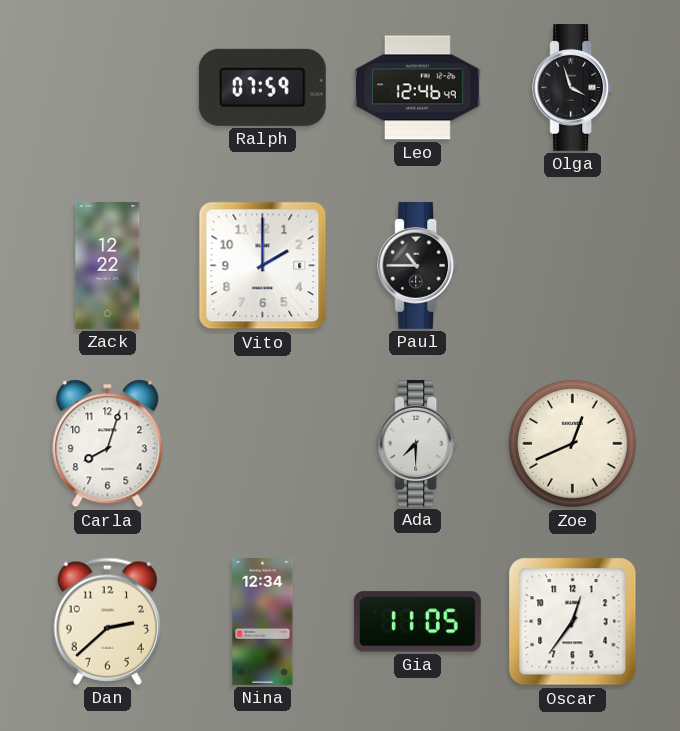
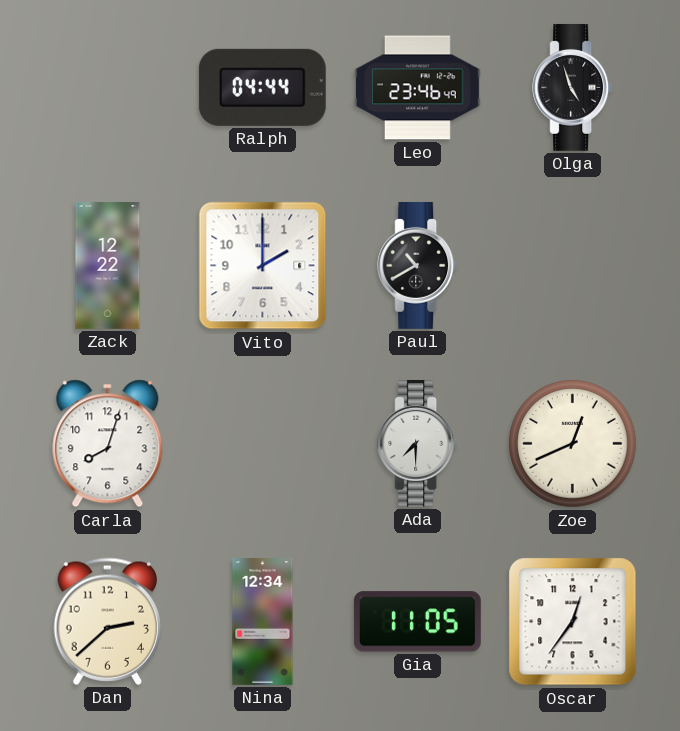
Ralph: 07:59 -> 04:44
Leo: 12:46 -> 23:46
Olga: 3:57 -> 4:57
Paul: 10:45 -> 10:40
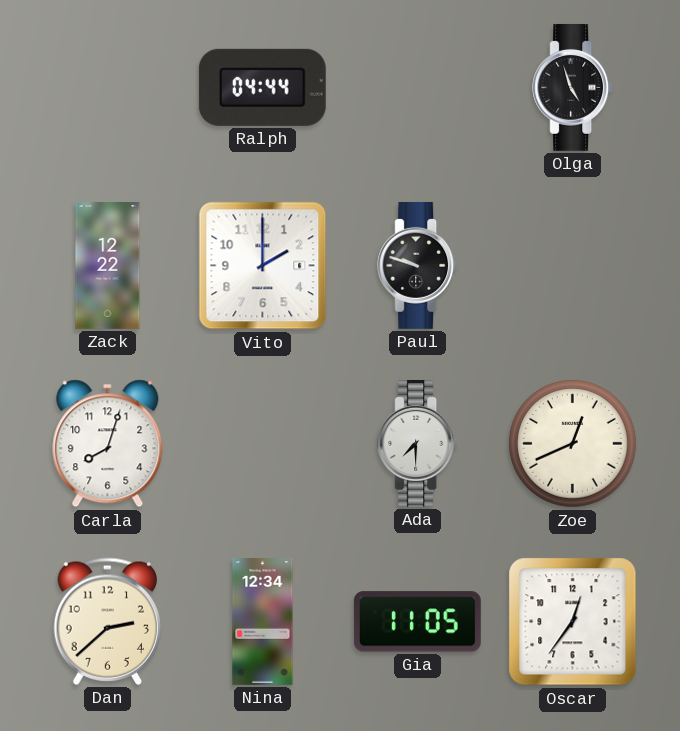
Leo: 23:46 -> none
Paul: 10:40 -> 9:48
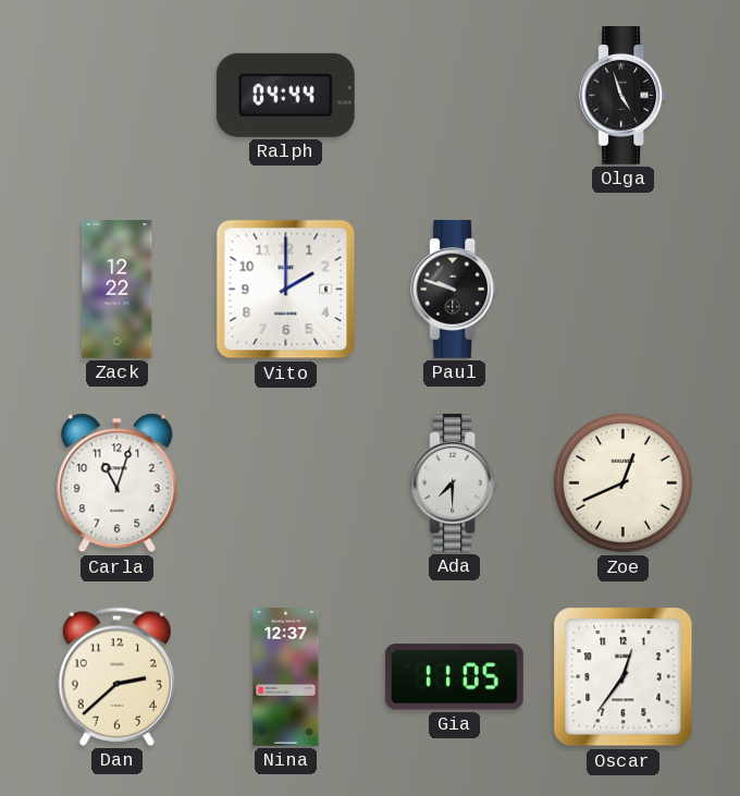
Carla: 8:03 -> 11:03
Nina: 12:34 -> 12:37
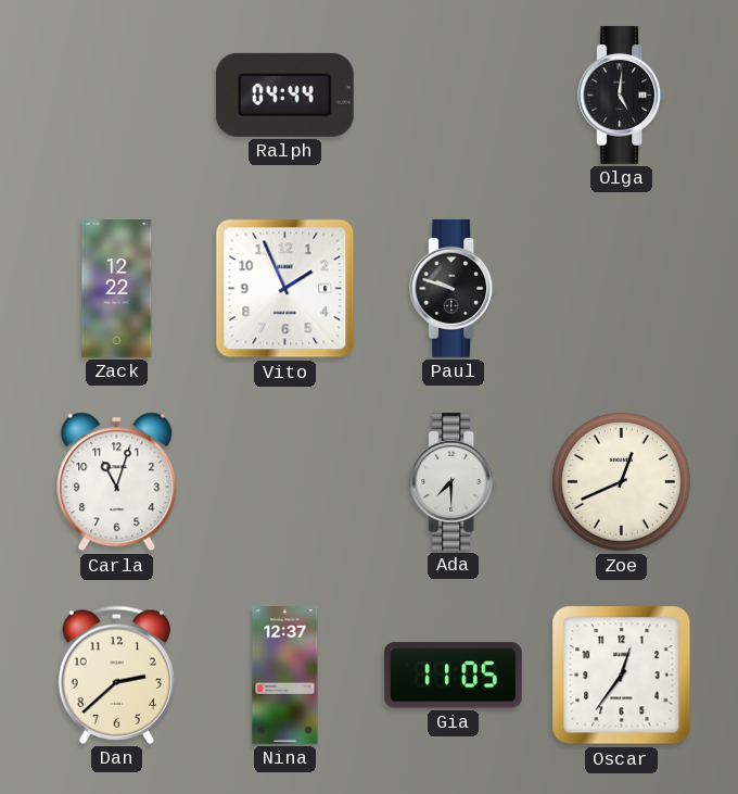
Olga: 4:57 -> 5:01
Vito: 2:00 -> 1:56
